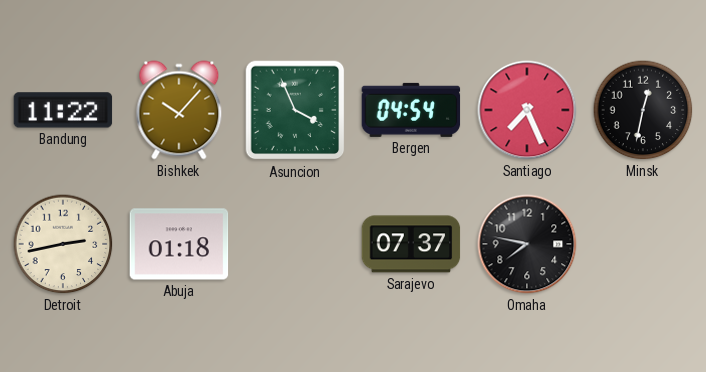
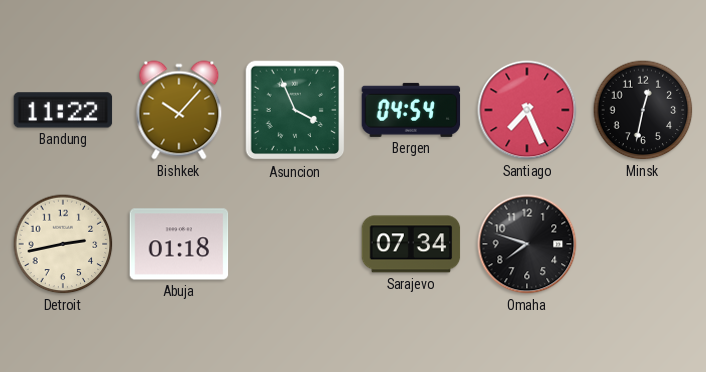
Sarajevo: 07:37 -> 07:34
Omaha: 7:47 -> 7:48
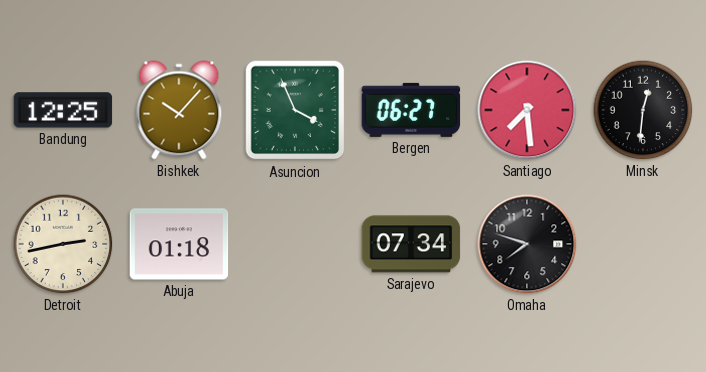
Bandung: 11:22 -> 12:25
Bergen: 04:54 -> 06:27
Santiago: 7:26 -> 7:29
Minsk: 12:32 -> 12:31
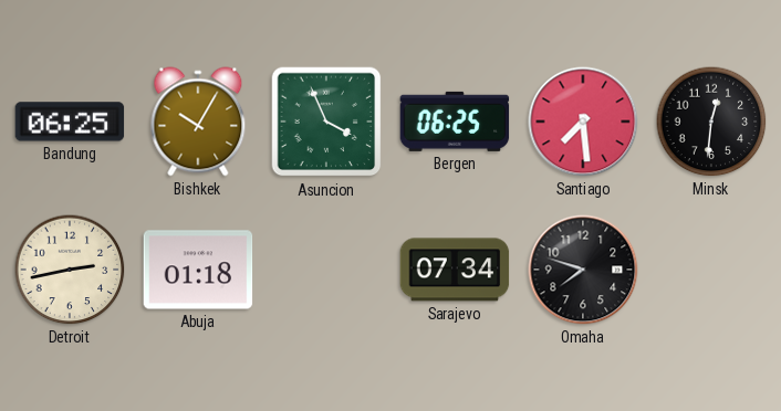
Bandung: 12:25 -> 06:25
Bishkek: 10:07 -> 10:05
Bergen: 06:27 -> 06:25
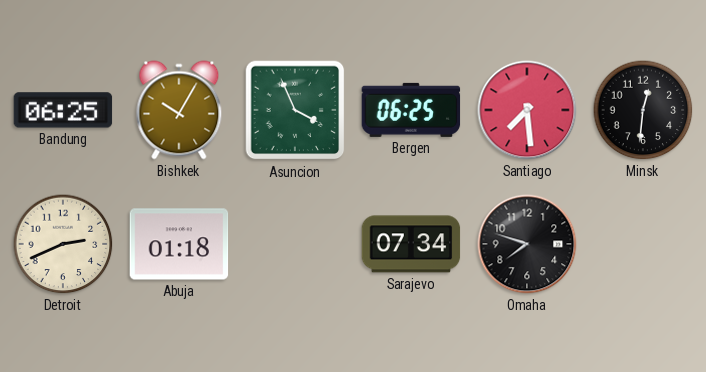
Detroit: 2:43 -> 2:41
